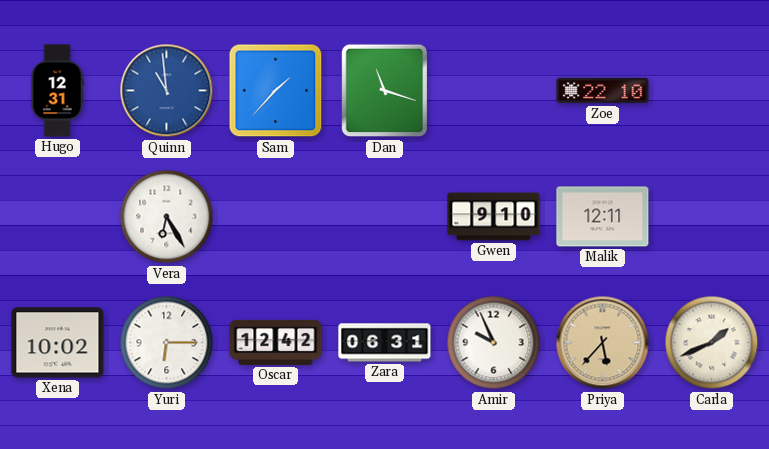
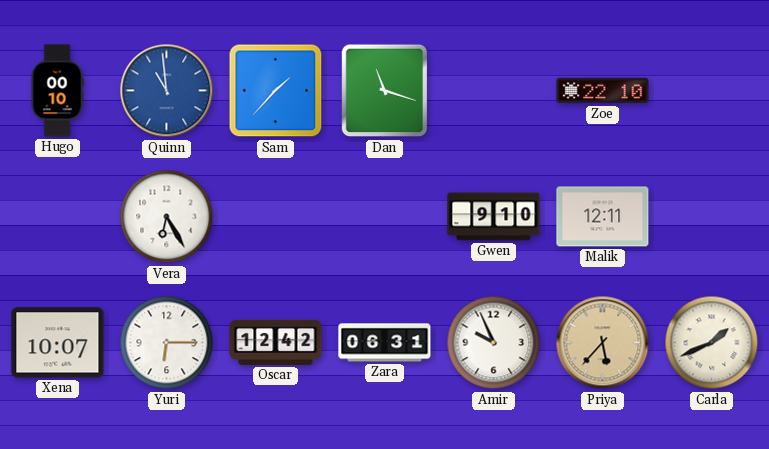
Hugo: 12:31 -> 00:10
Xena: 10:02 -> 10:07
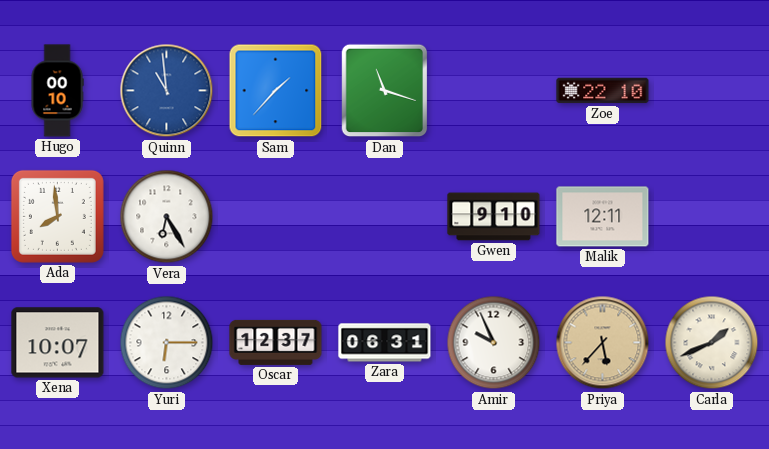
Ada: none -> 7:59
Oscar: 12:42 -> 12:37
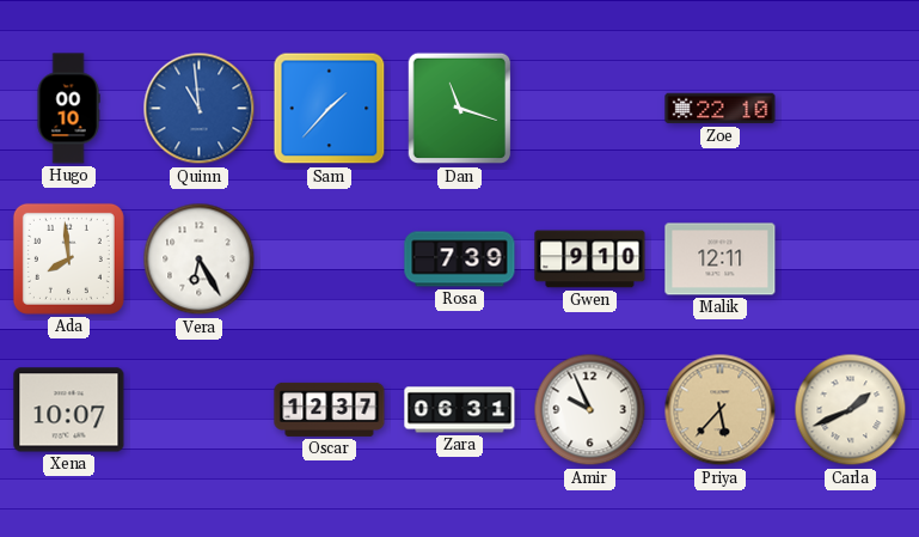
Rosa: none -> 7:39
Yuri: 6:15 -> none
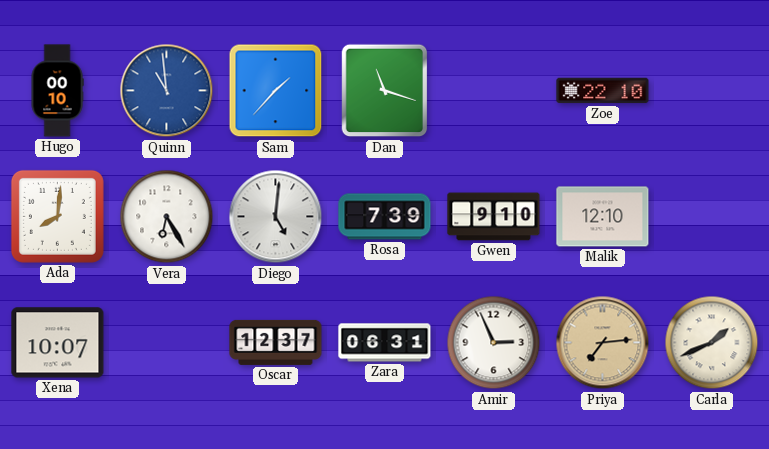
Ada: 7:59 -> 8:01
Diego: none -> 5:01
Malik: 12:11 -> 12:10
Amir: 9:56 -> 2:56
Priya: 5:37 -> 7:14
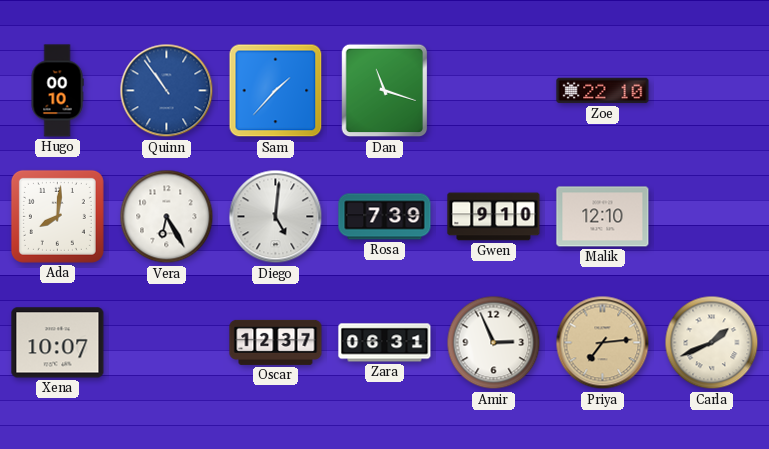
Quinn: 10:59 -> 10:54
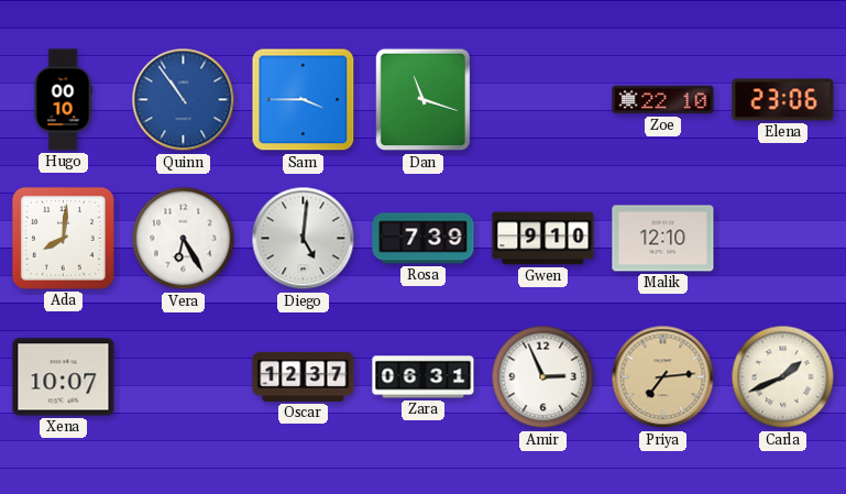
Sam: 1:37 -> 3:45
Elena: none -> 23:06
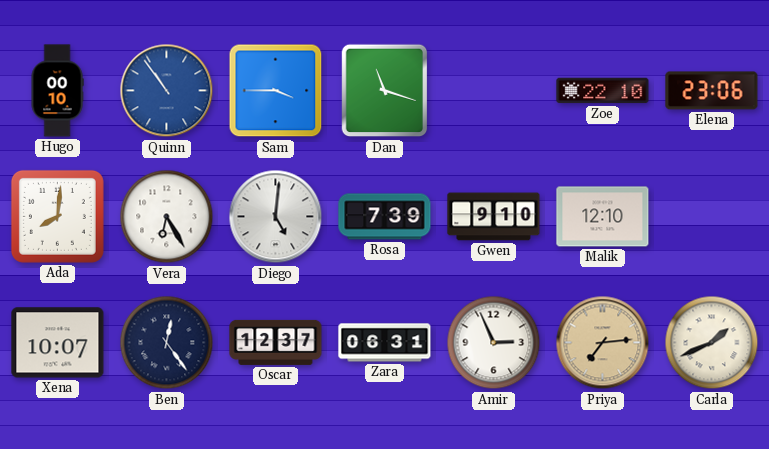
Ben: none -> 12:24
